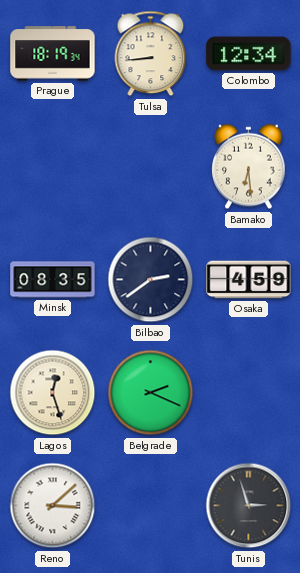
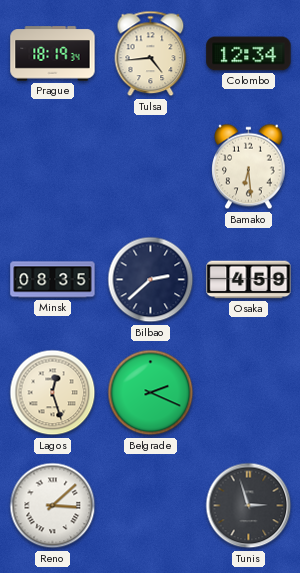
Tulsa: 8:44 -> 4:44
Bilbao: 2:39 -> 2:38
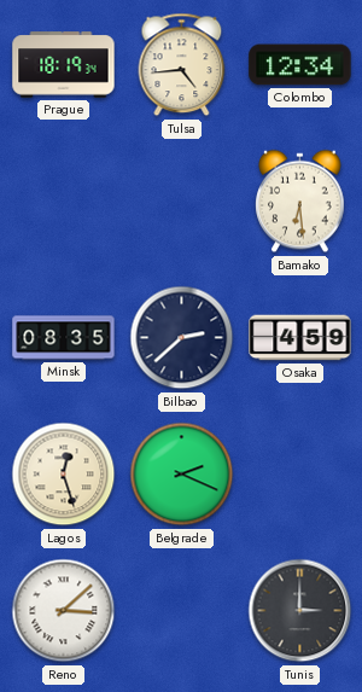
Tunis: 2:57 -> 3:00
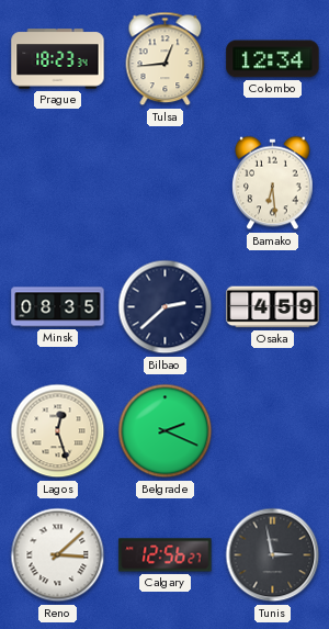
Prague: 18:19 -> 18:23
Tulsa: 4:44 -> 12:44
Calgary: none -> 12:56
Tunis: 3:00 -> 2:58
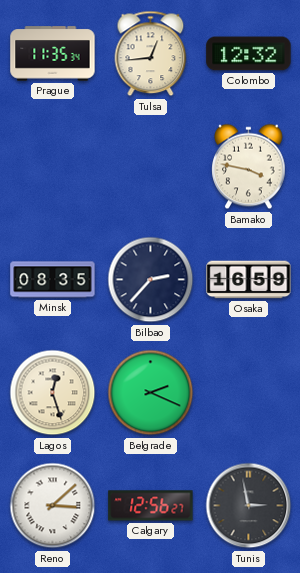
Prague: 18:23 -> 11:35
Colombo: 12:34 -> 12:32
Bamako: 6:29 -> 3:47
Bilbao: 2:38 -> 2:37
Osaka: 4:59 -> 16:59
